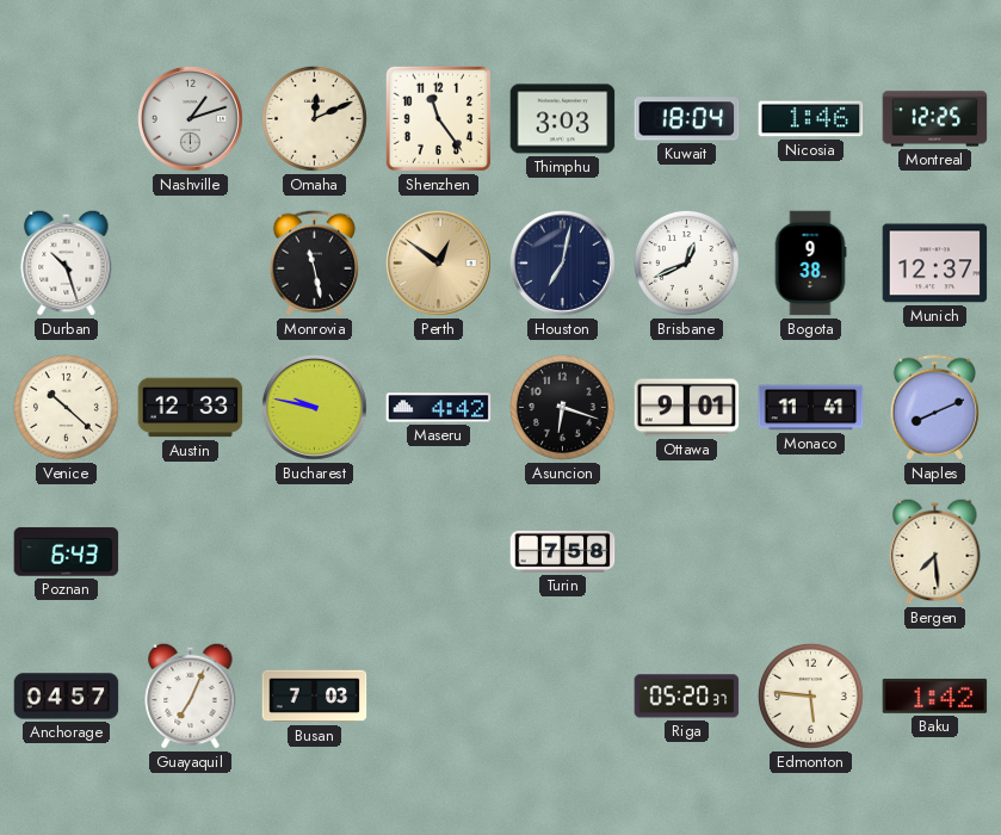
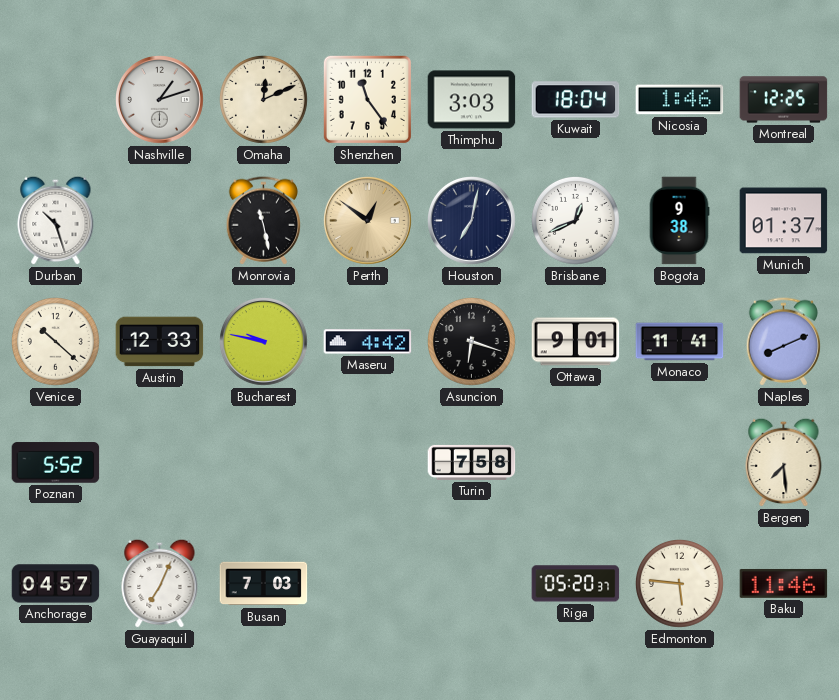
Munich: 12:37 -> 01:37
Poznan: 6:43 -> 5:52
Baku: 1:42 -> 11:46
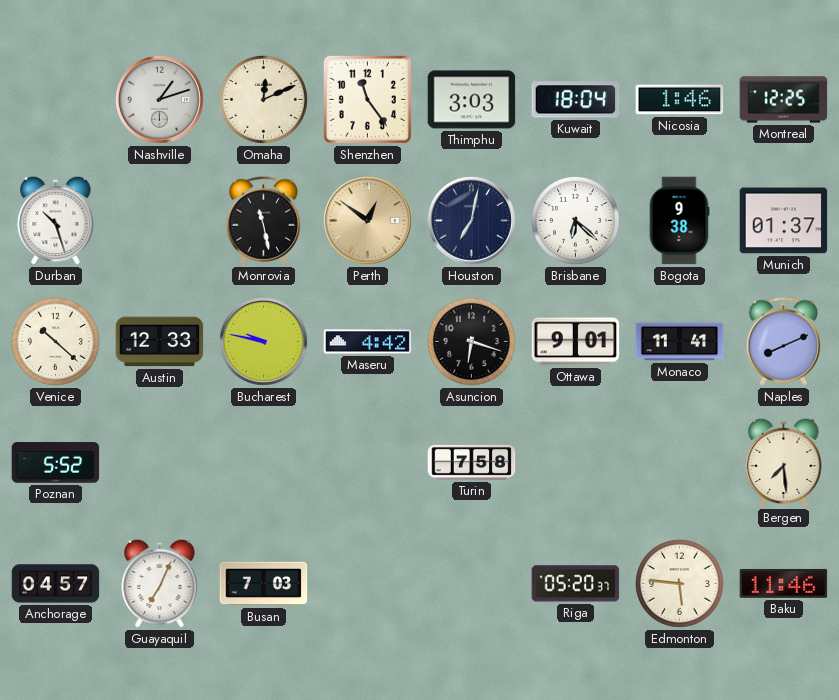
Brisbane: 12:41 -> 6:22
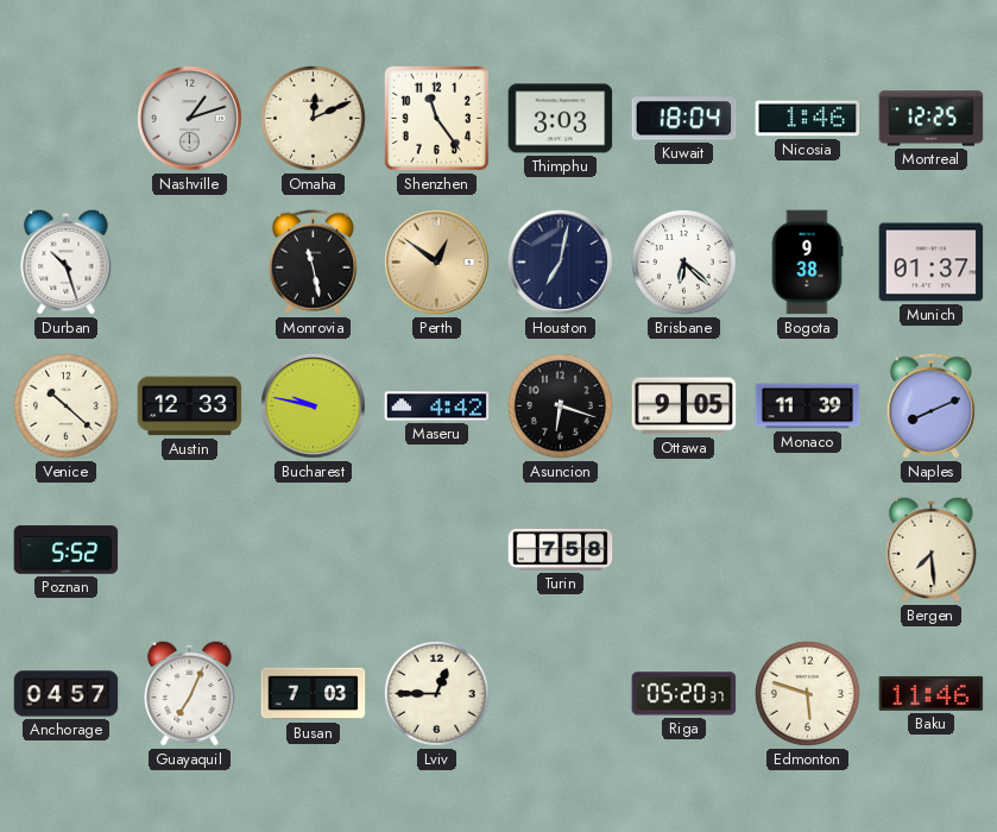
Ottawa: 9:01 -> 9:05
Monaco: 11:41 -> 11:39
Lviv: none -> 12:45
Edmonton: 5:46 -> 5:48
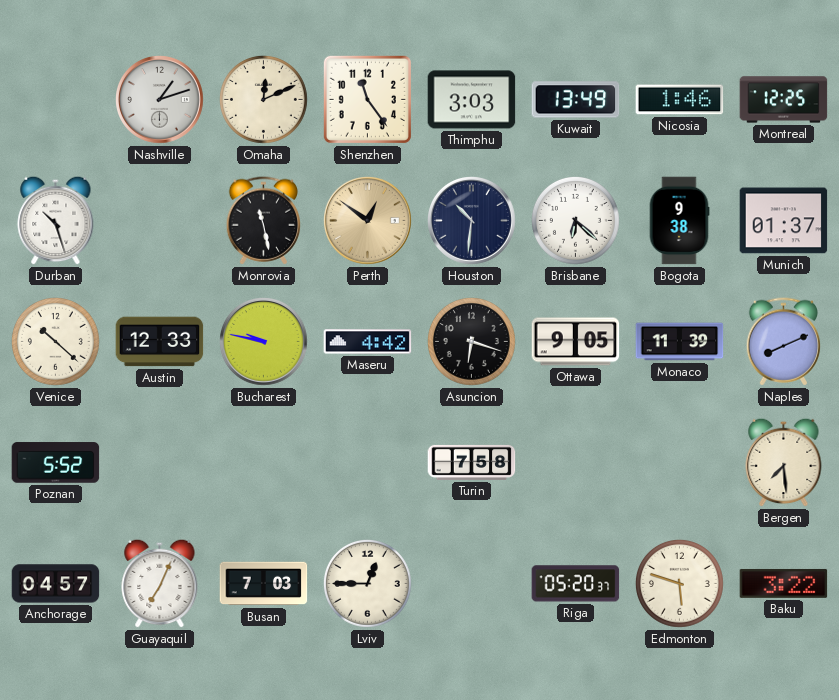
Kuwait: 18:04 -> 13:49
Houston: 7:02 -> 10:31
Baku: 11:46 -> 3:22
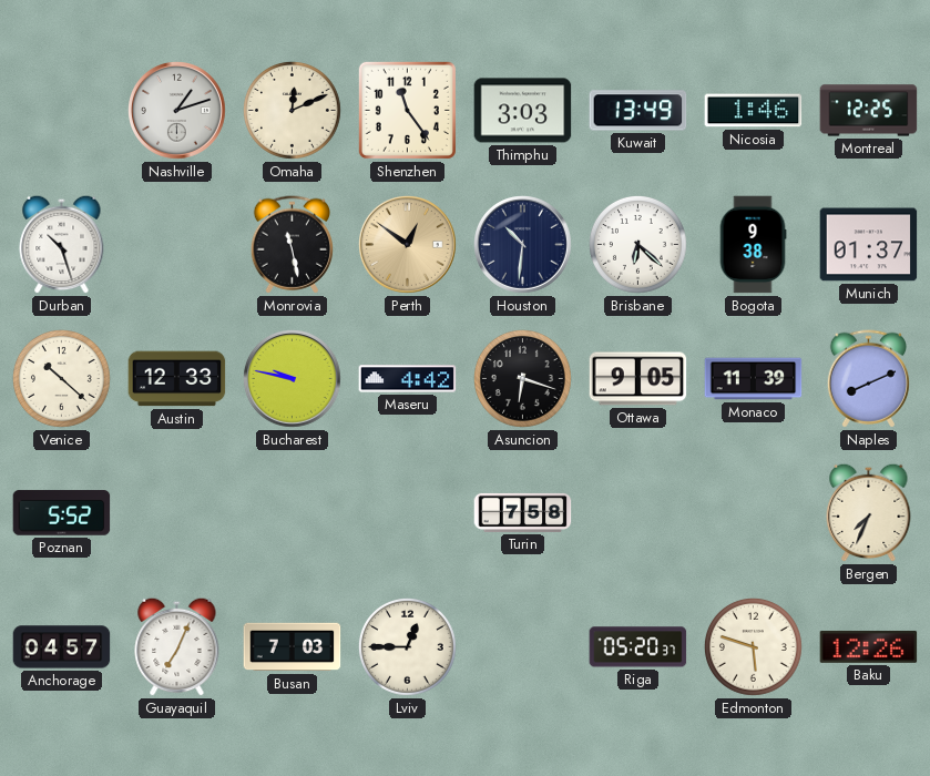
Bergen: 7:29 -> 7:34
Baku: 3:22 -> 12:26
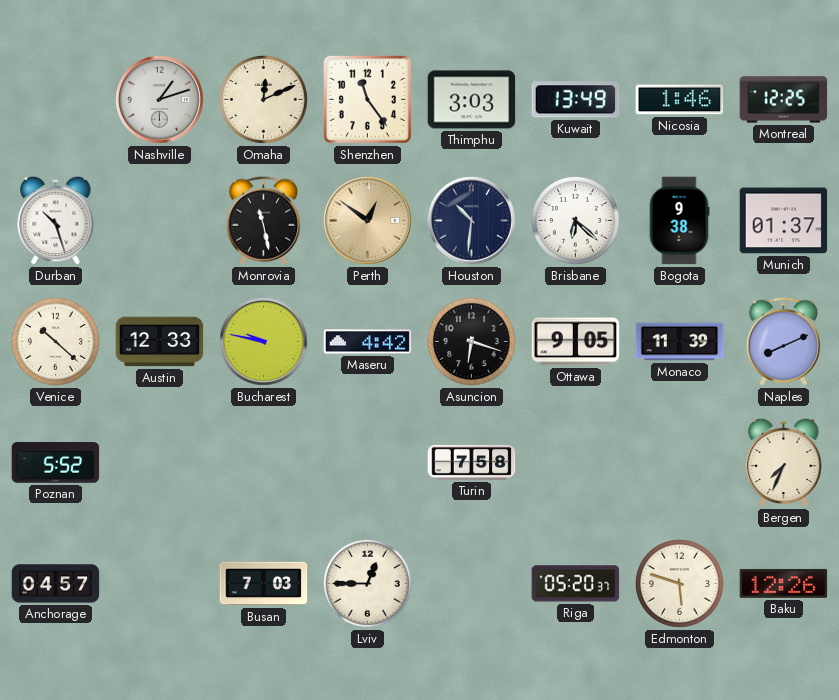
Guayaquil: 7:04 -> none
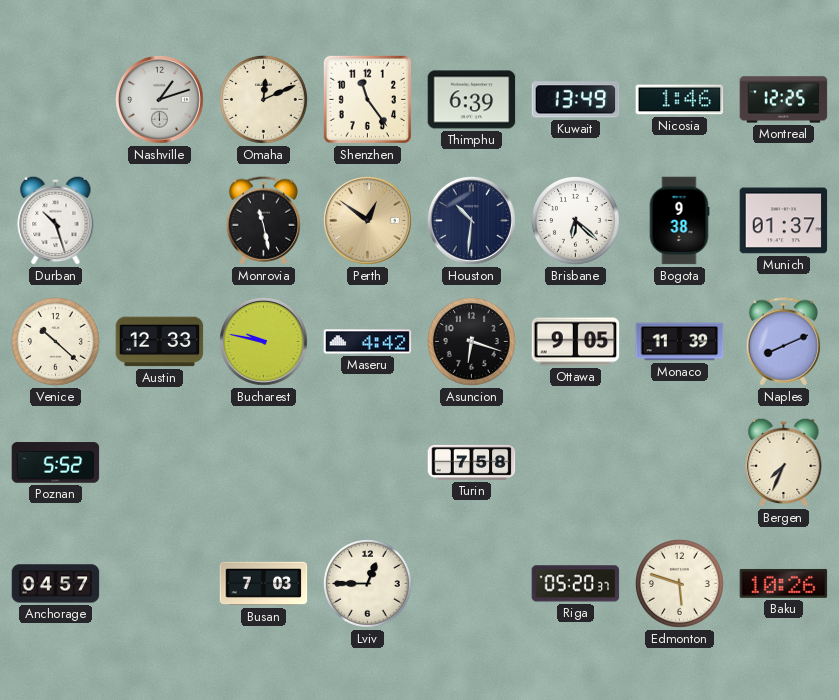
Thimphu: 3:03 -> 6:39
Baku: 12:26 -> 10:26
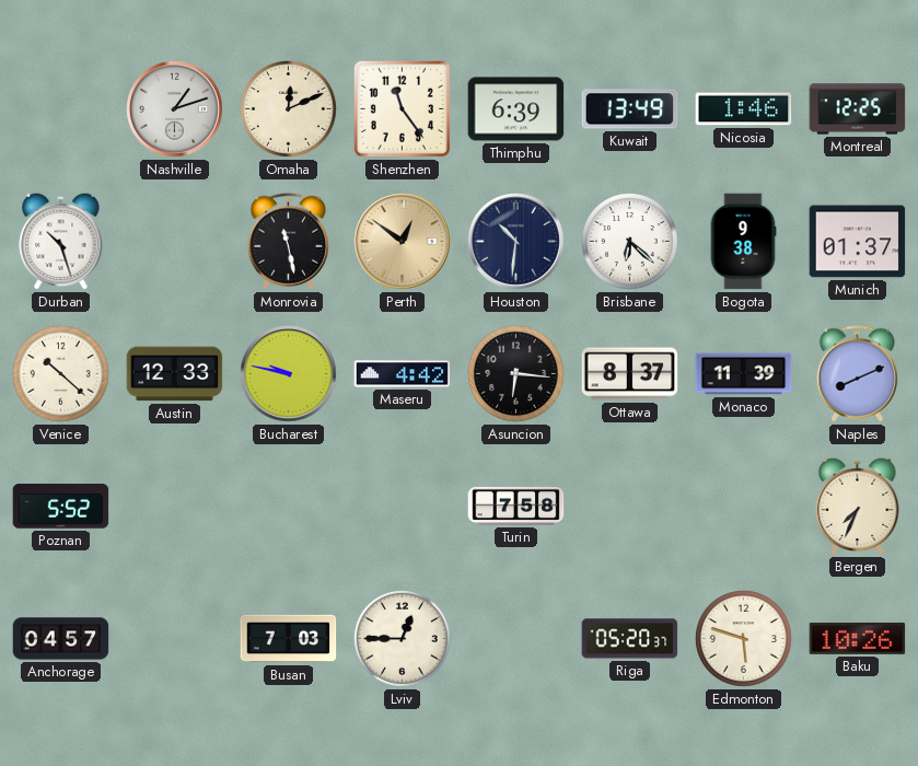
Asuncion: 6:18 -> 6:16
Ottawa: 9:05 -> 8:37
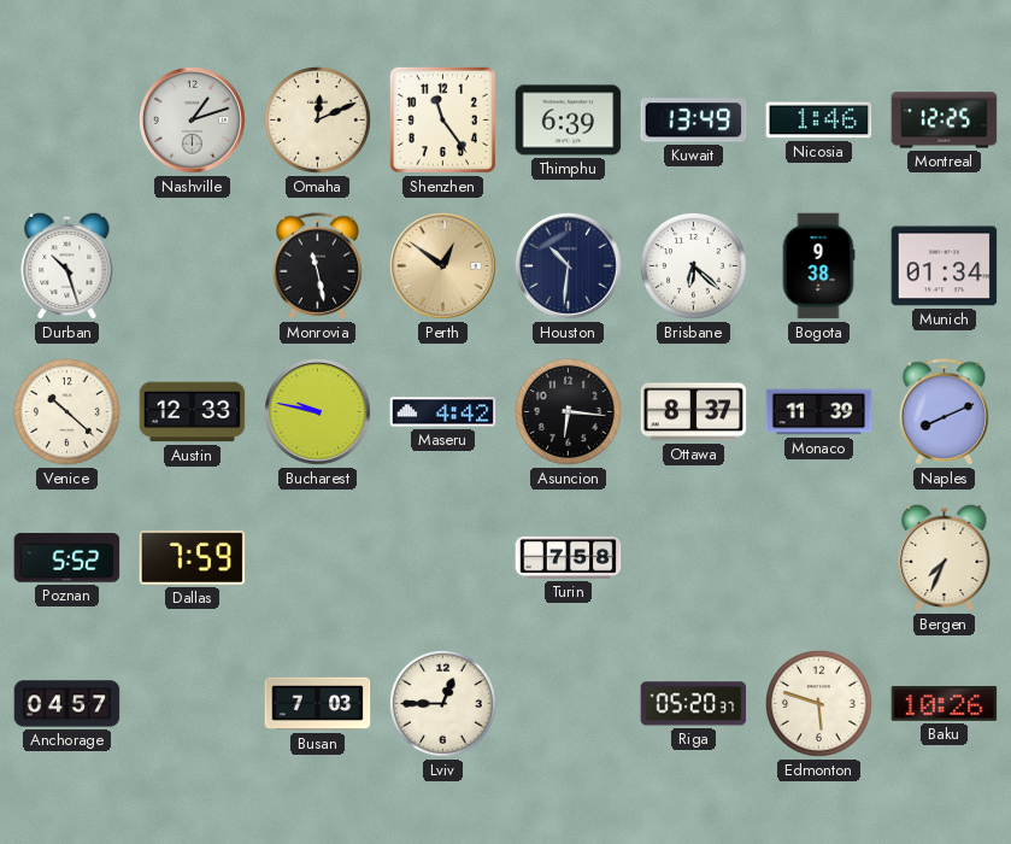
Munich: 01:37 -> 01:34
Dallas: none -> 7:59
